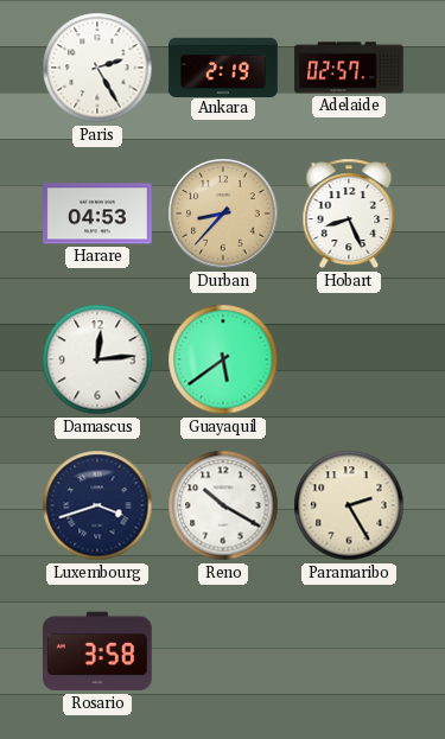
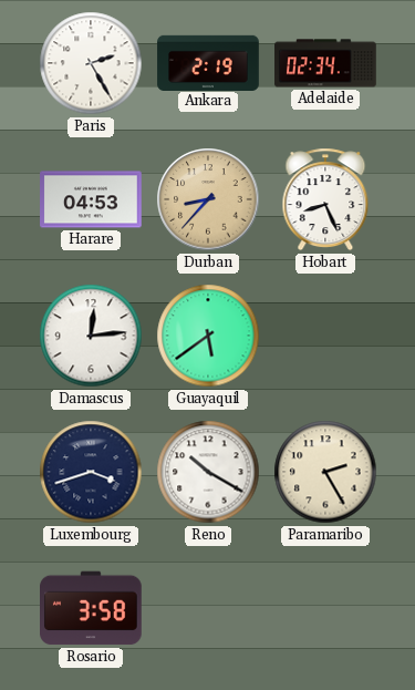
Adelaide: 02:57 -> 02:34
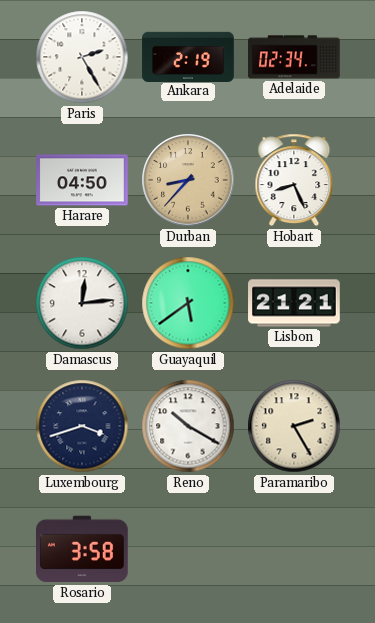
Harare: 04:53 -> 04:50
Lisbon: none -> 21:21
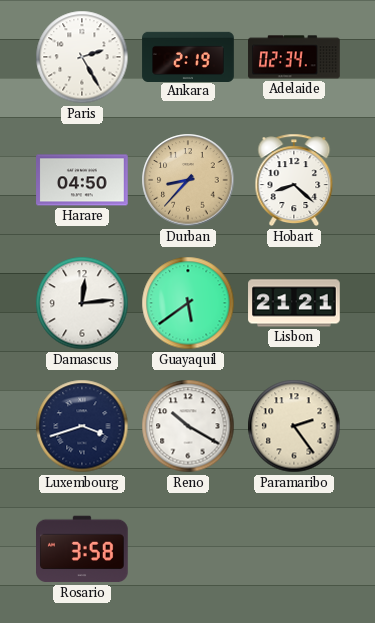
Hobart: 8:26 -> 8:22
Paramaribo: 2:25 -> 2:24
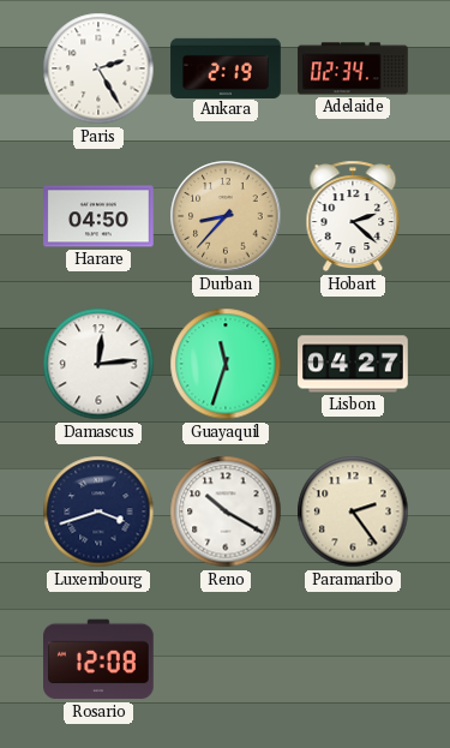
Hobart: 8:22 -> 2:22
Guayaquil: 5:39 -> 11:33
Lisbon: 21:21 -> 04:27
Rosario: 3:58 -> 12:08
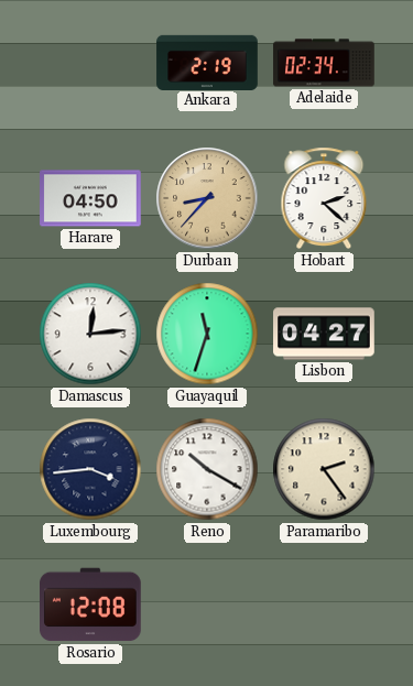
Paris: 2:25 -> none
Luxembourg: 3:42 -> 3:44
